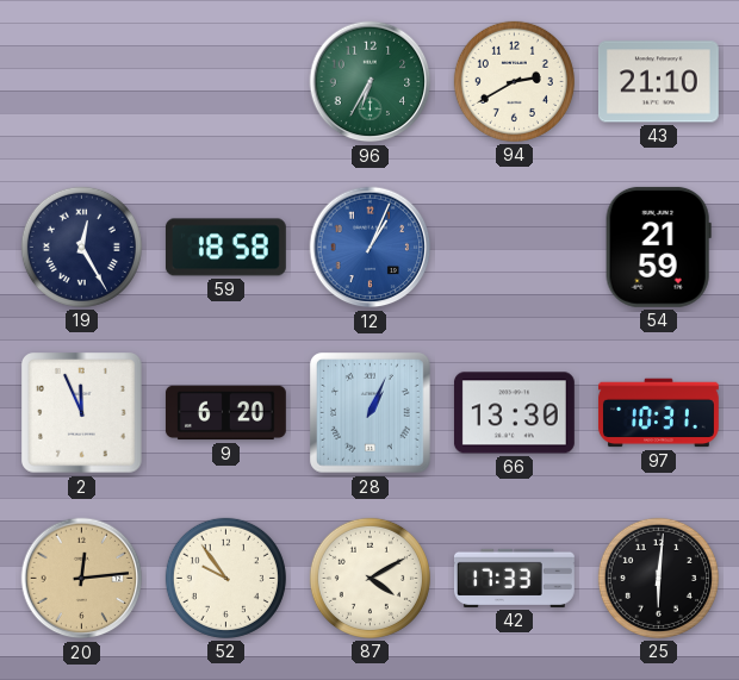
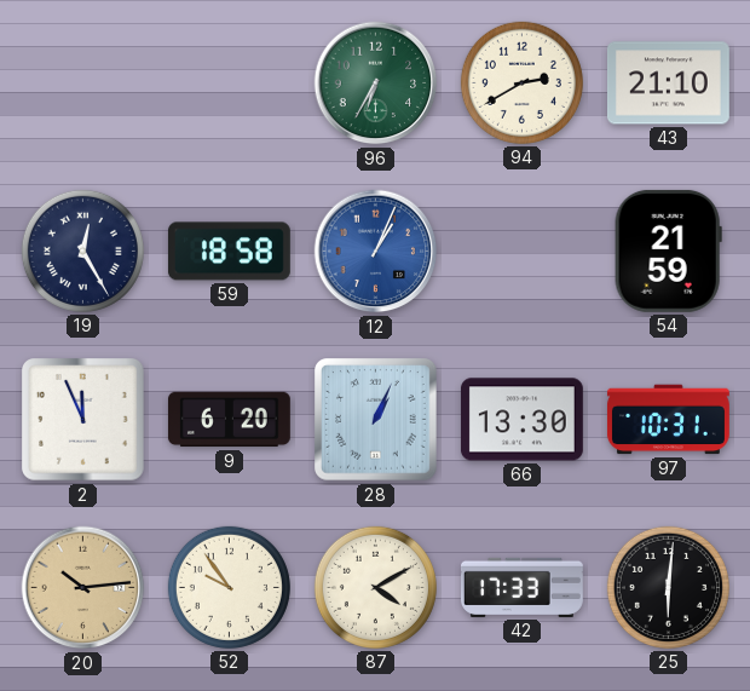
20: 12:14 -> 10:14
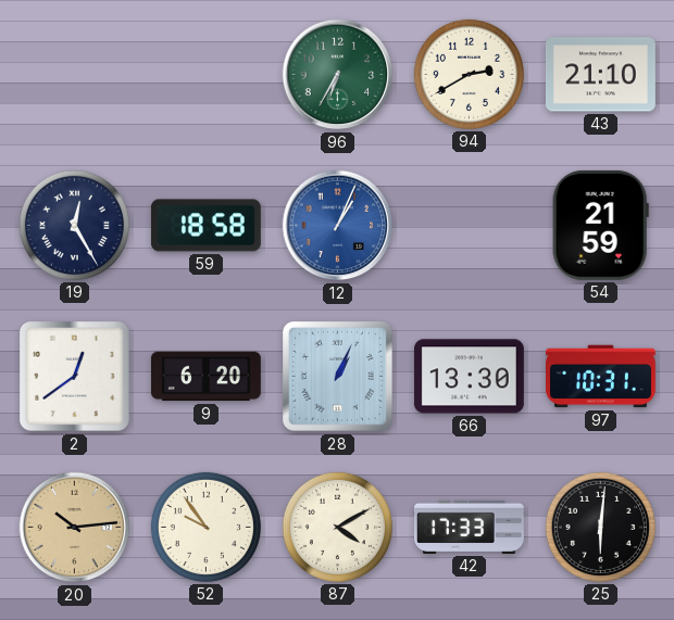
2: 11:56 -> 12:39
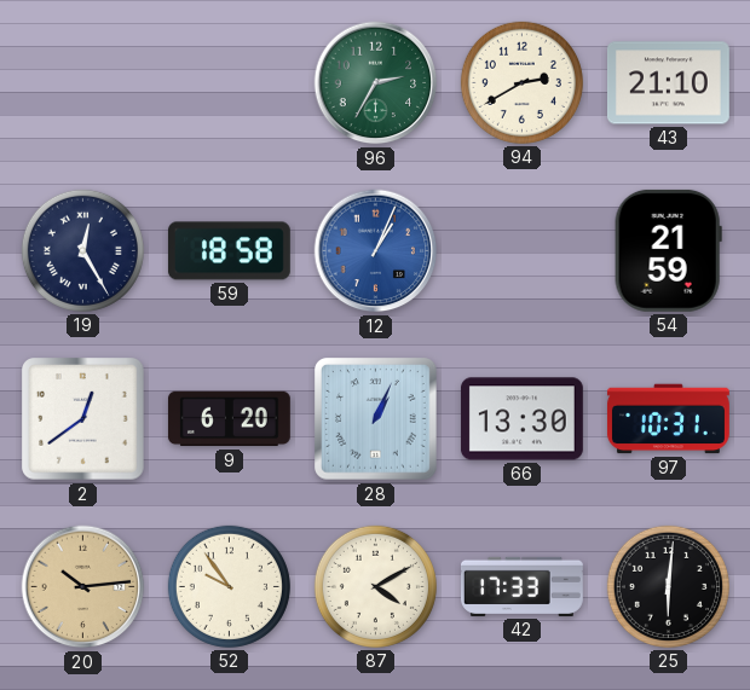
96: 6:35 -> 2:35
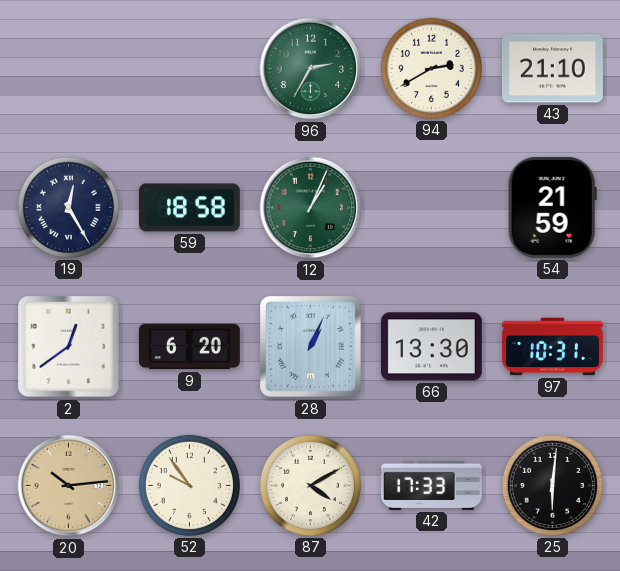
12 dial: blue -> green
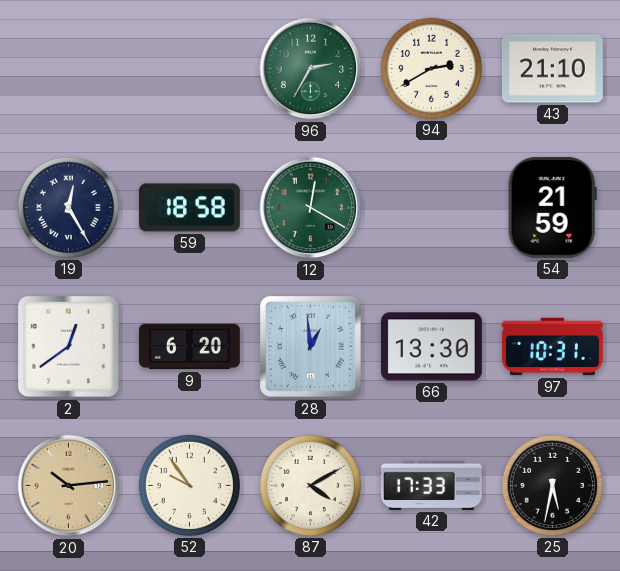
12: 1:04 -> 12:20
28: 1:04 -> 12:59
25: 6:01 -> 5:32
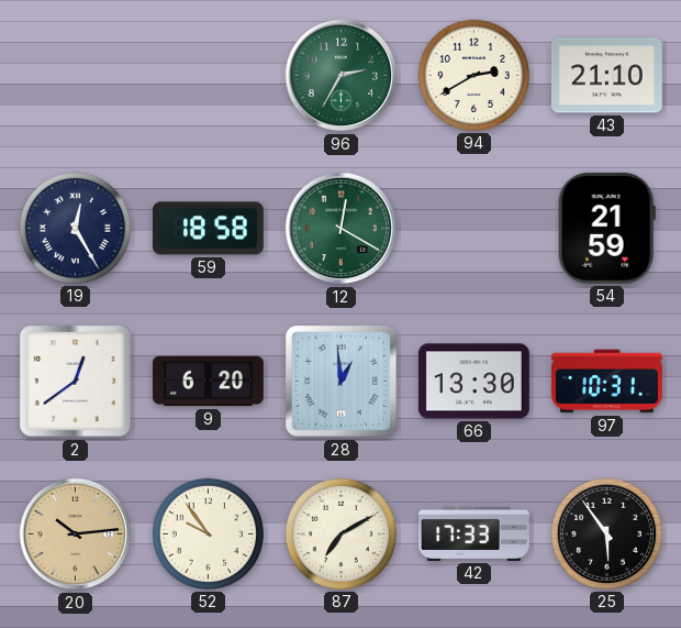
87: 4:10 -> 7:10
25: 5:32 -> 5:54
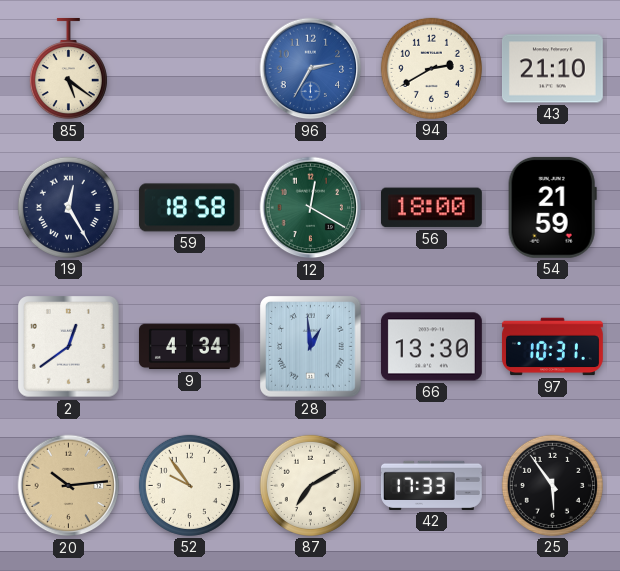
85: none -> 5:21
96 dial: green -> blue
56: none -> 18:00
9: 6:20 -> 4:34
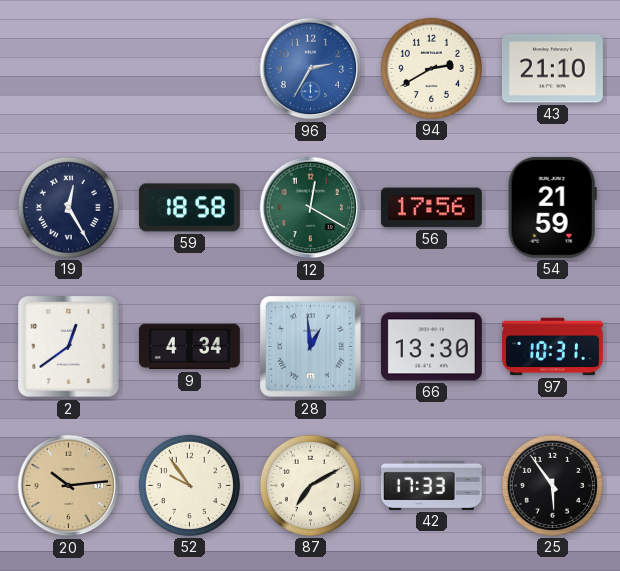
85: 5:21 -> none
56: 18:00 -> 17:56
